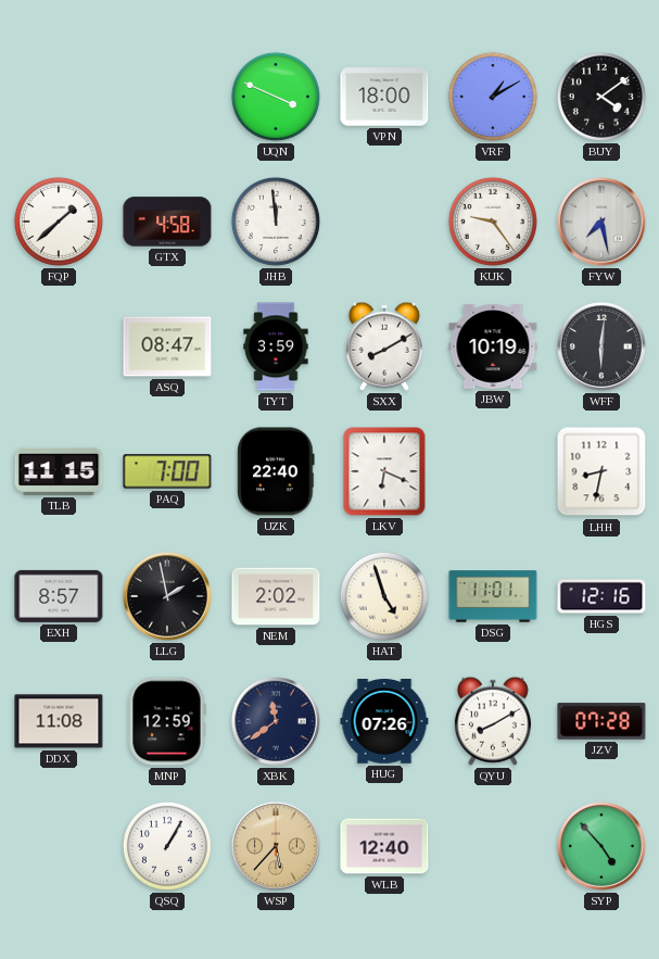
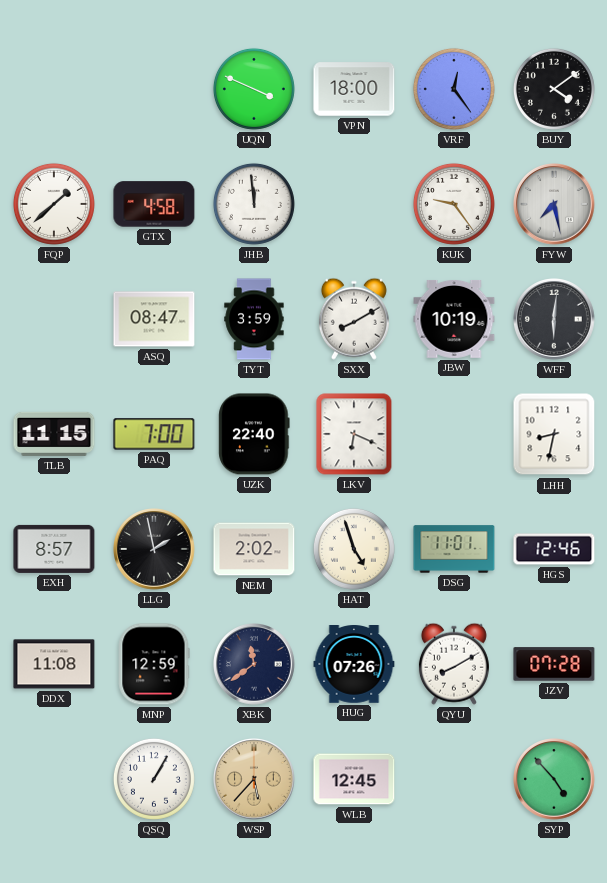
VRF: 1:10 -> 12:24
HGS: 12:16 -> 12:46
WLB: 12:40 -> 12:45
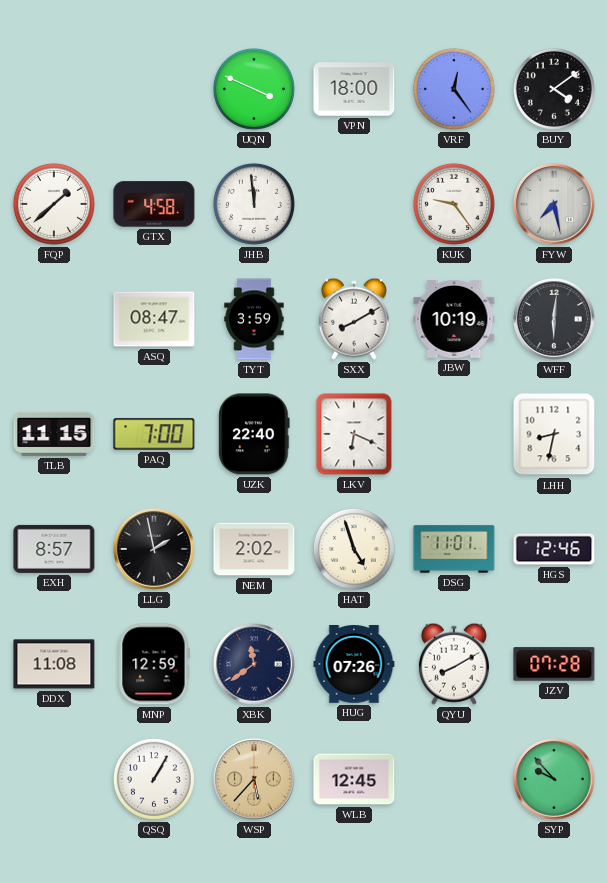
SYP: 4:53 -> 9:53
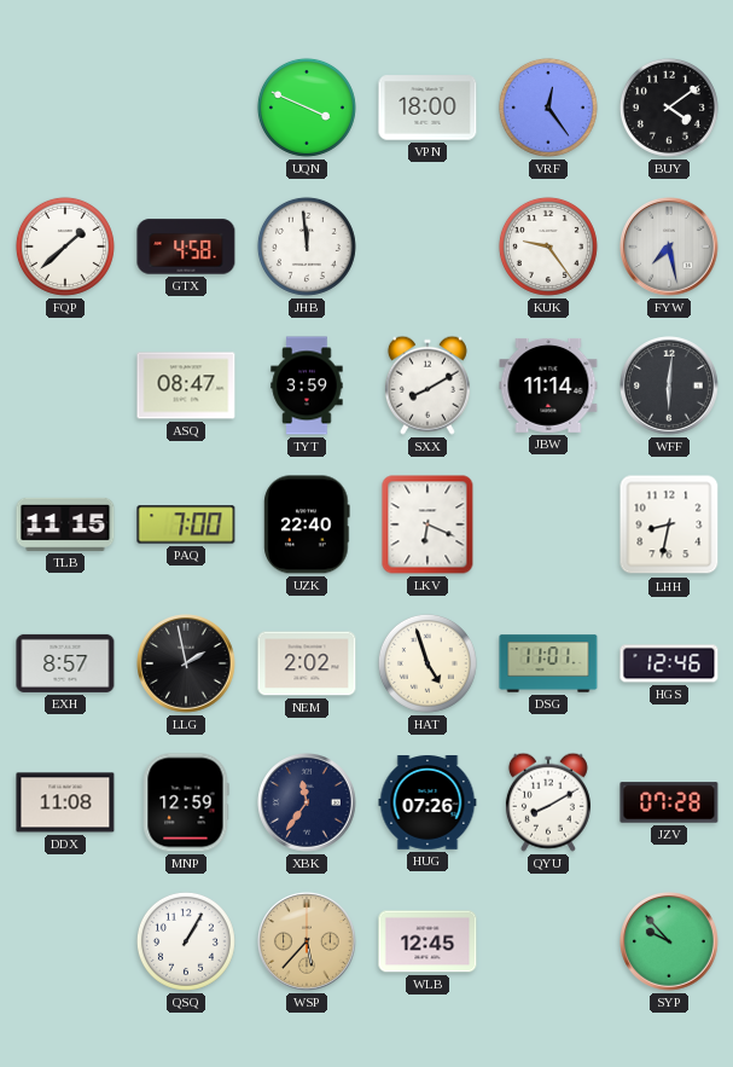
JBW: 10:19 -> 11:14
XBK: 11:39 -> 11:36
